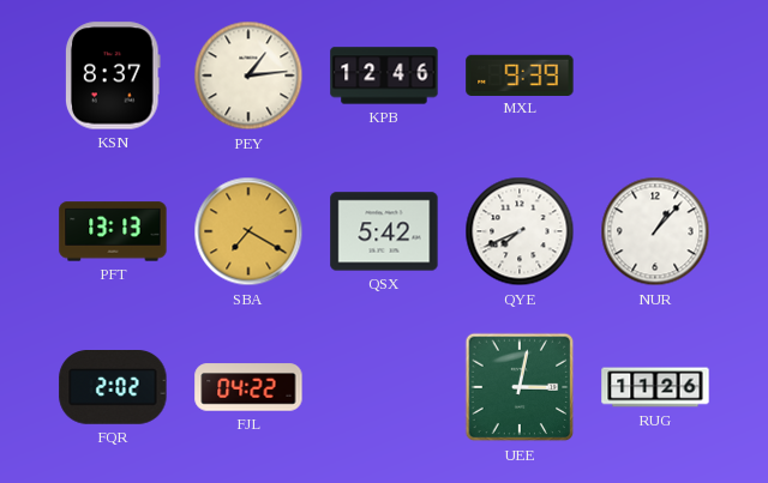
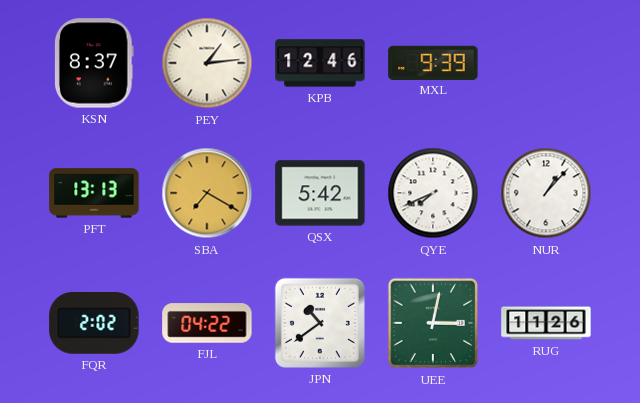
JPN: none -> 10:39
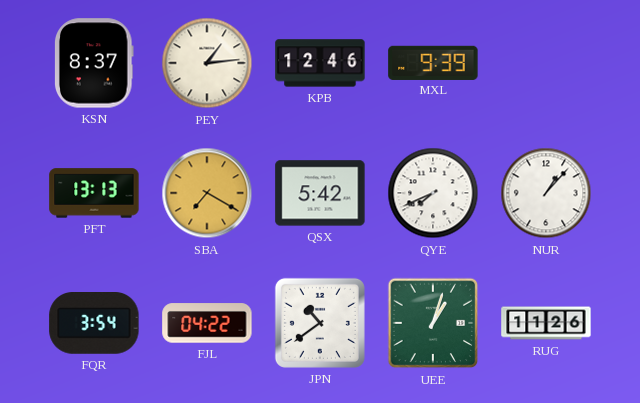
FQR: 2:02 -> 3:54
UEE: 3:02 -> 1:03
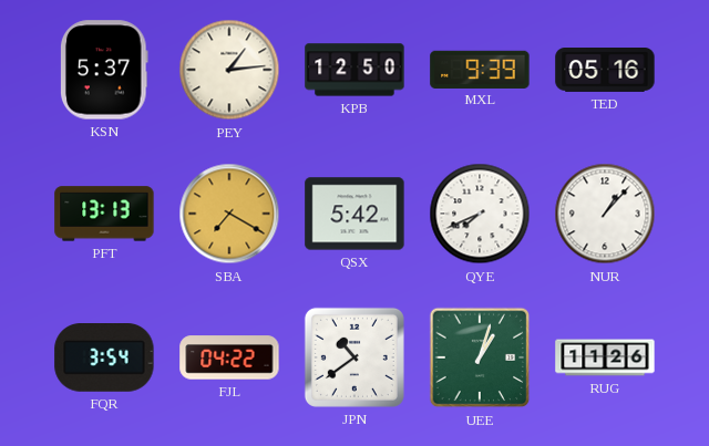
KSN: 8:37 -> 5:37
KPB: 12:46 -> 12:50
TED: none -> 05:16
